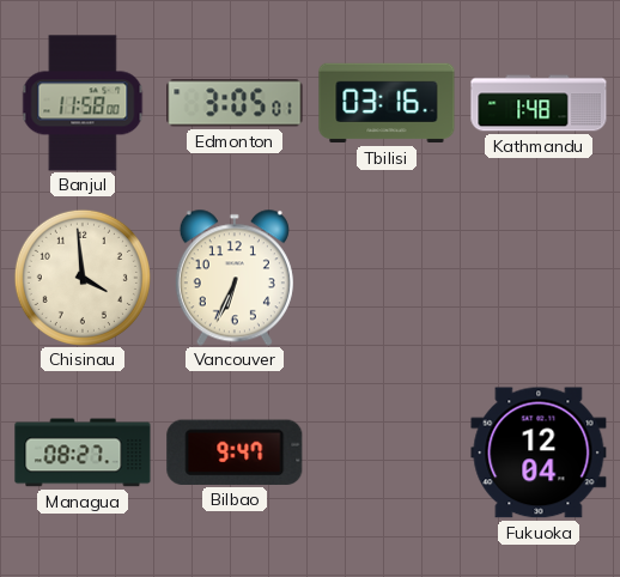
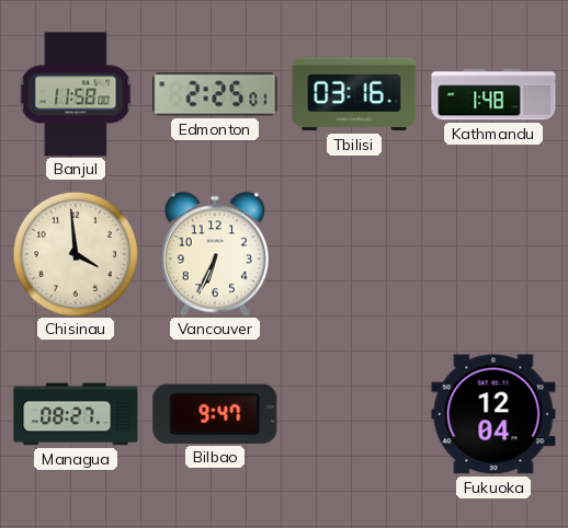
Edmonton: 3:05 -> 2:25
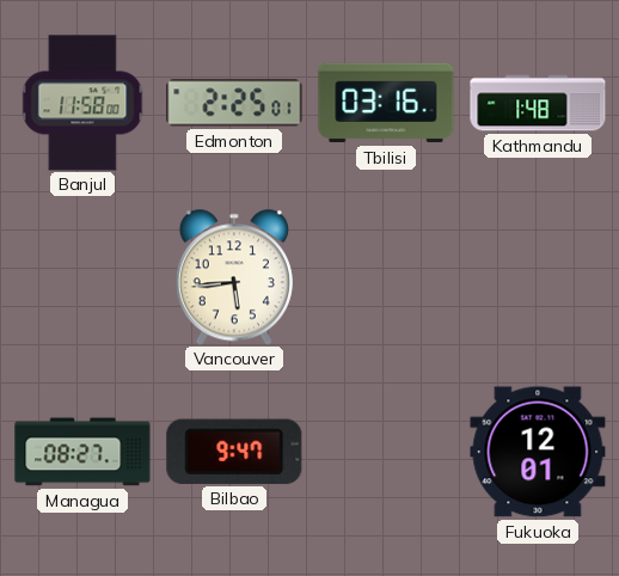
Chisinau: 3:59 -> none
Vancouver: 6:34 -> 5:44
Fukuoka: 12:04 -> 12:01
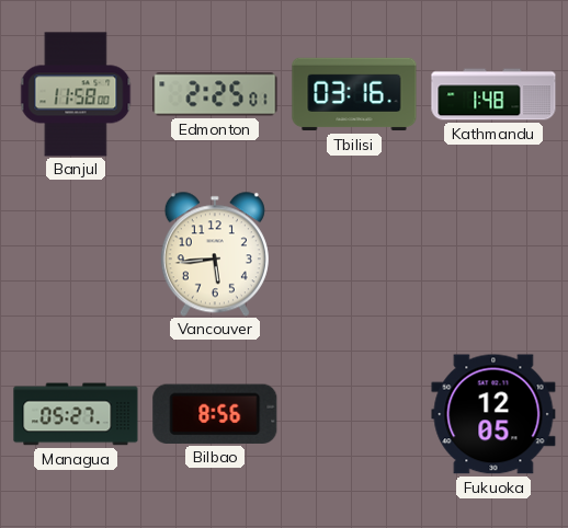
Managua: 08:27 -> 05:27
Bilbao: 9:47 -> 8:56
Fukuoka: 12:01 -> 12:05
